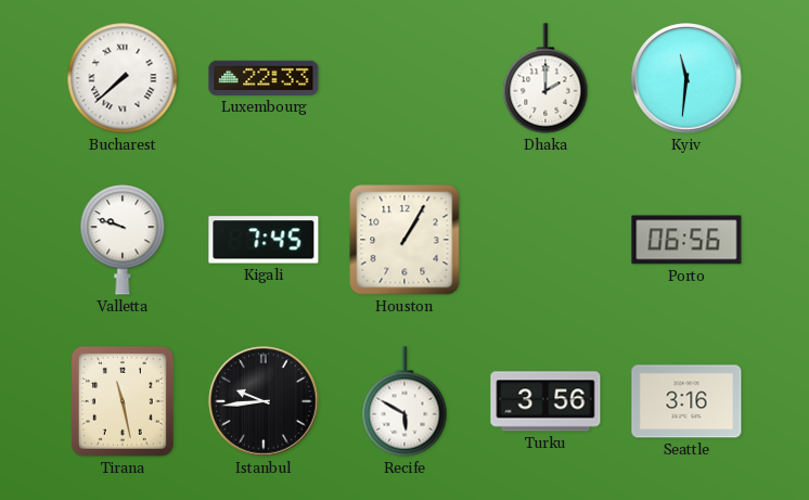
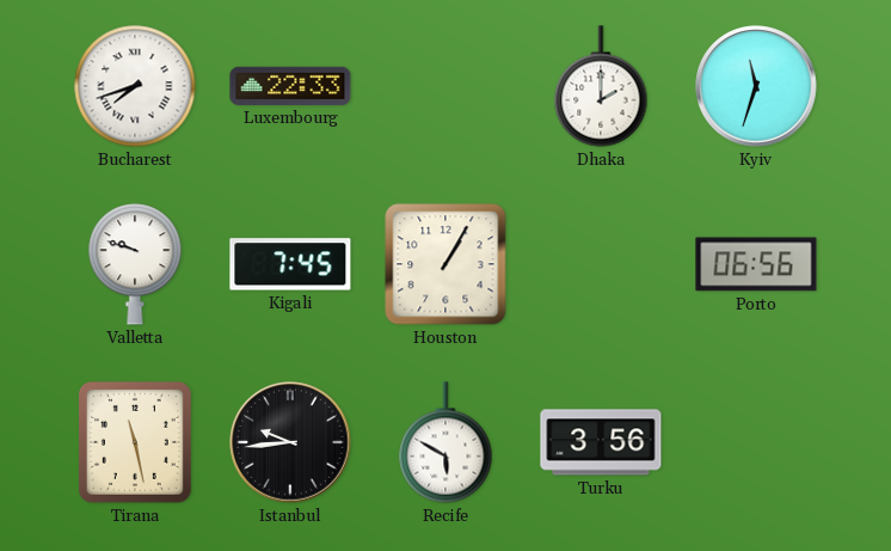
Bucharest: 7:38 -> 7:42
Kyiv: 11:31 -> 11:33
Seattle: 3:16 -> none
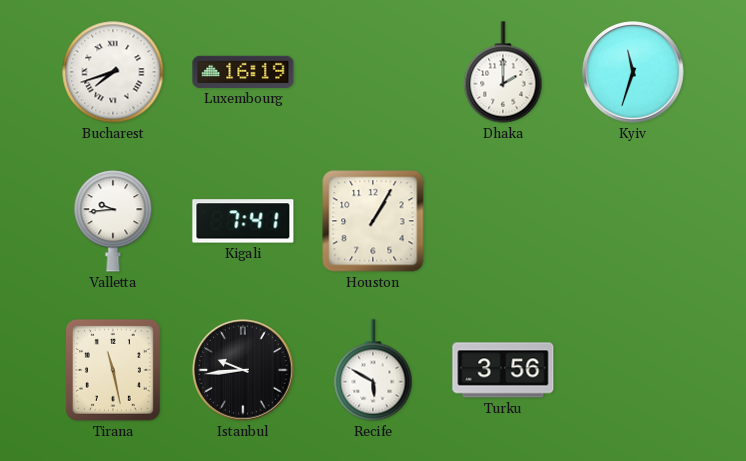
Luxembourg: 22:33 -> 16:19
Valletta: 9:48 -> 9:44
Kigali: 7:45 -> 7:41
Porto: 06:56 -> none
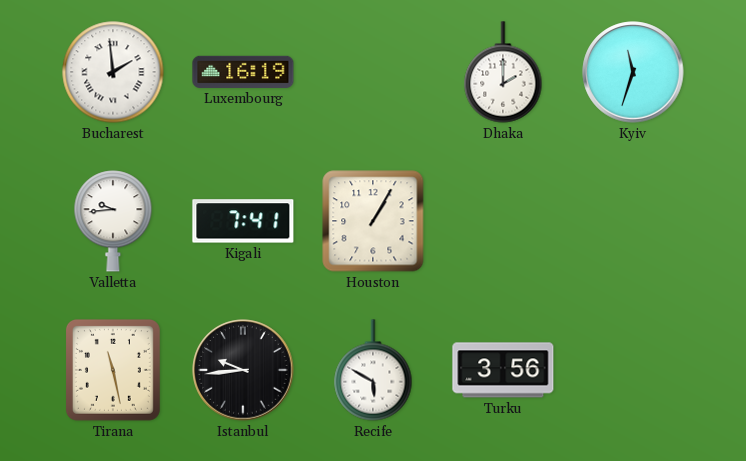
Bucharest: 7:42 -> 1:59
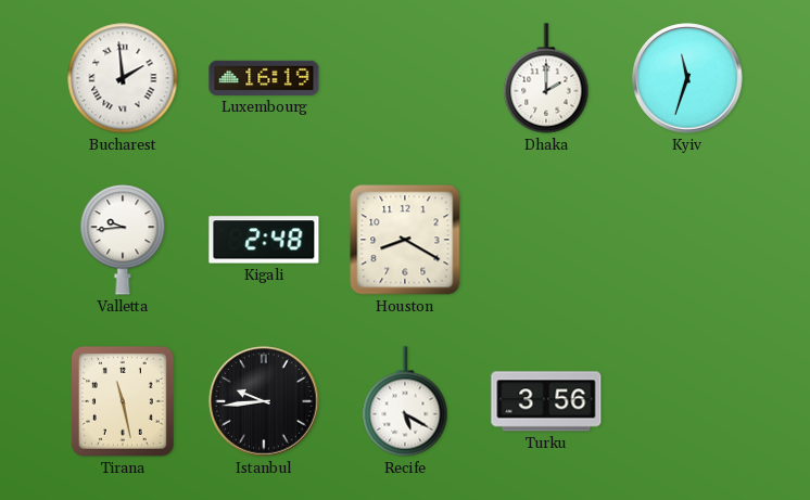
Kigali: 7:41 -> 2:48
Houston: 1:05 -> 8:20
Recife: 5:50 -> 5:20
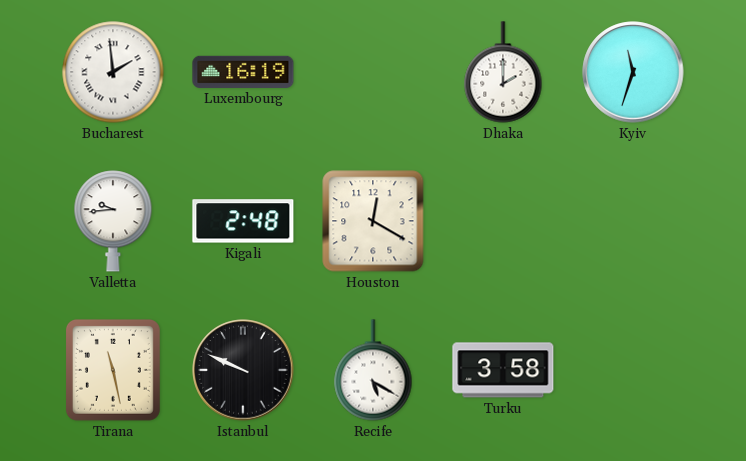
Houston: 8:20 -> 12:20
Istanbul: 9:44 -> 9:49
Turku: 3:56 -> 3:58
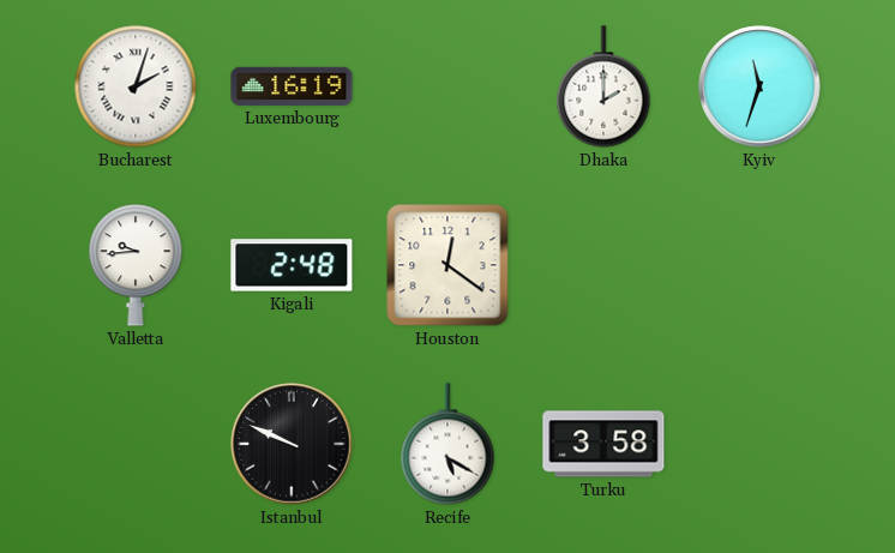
Bucharest: 1:59 -> 2:03
Houston: 12:20 -> 12:21
Tirana: 11:28 -> none
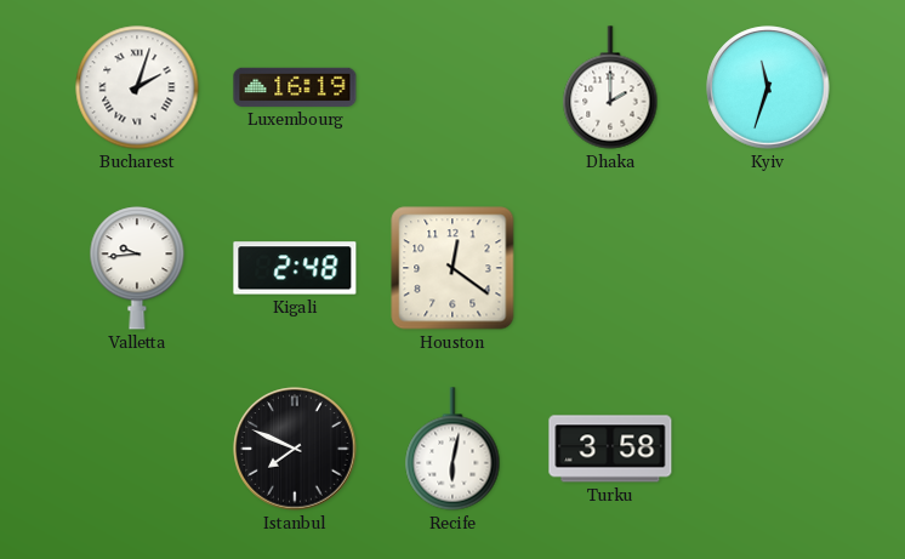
Istanbul: 9:49 -> 7:49
Recife: 5:20 -> 6:02
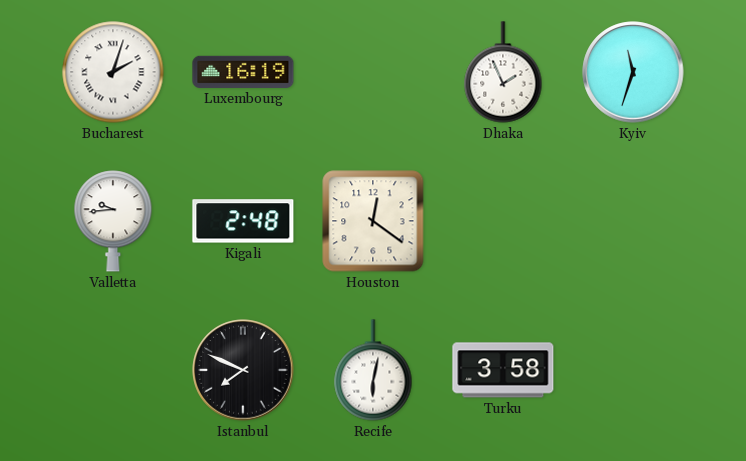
Dhaka: 2:00 -> 1:56
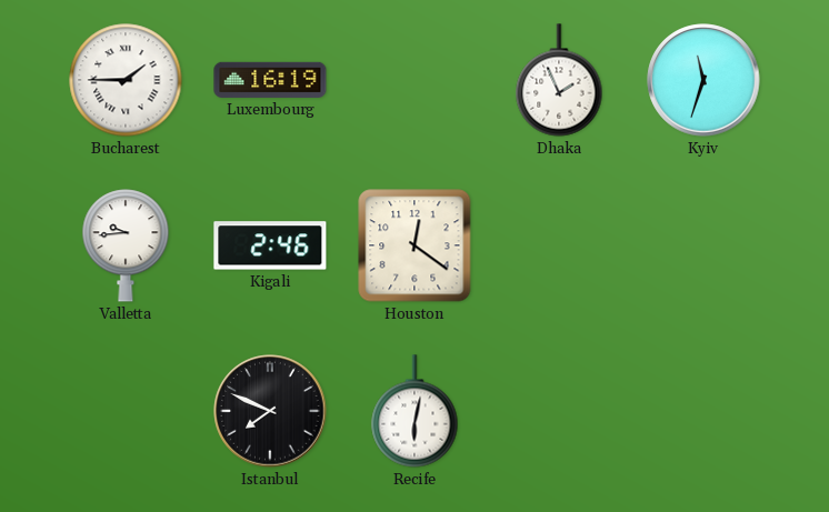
Bucharest: 2:03 -> 1:45
Kigali: 2:48 -> 2:46
Turku: 3:58 -> none
